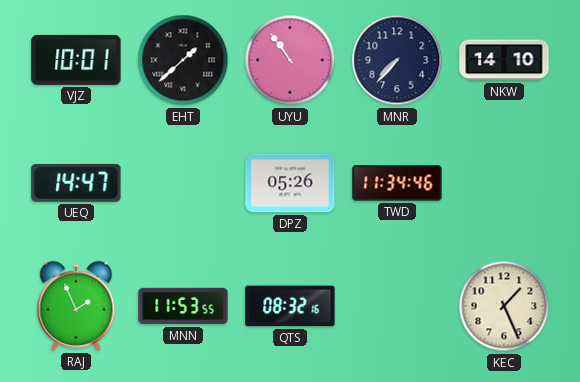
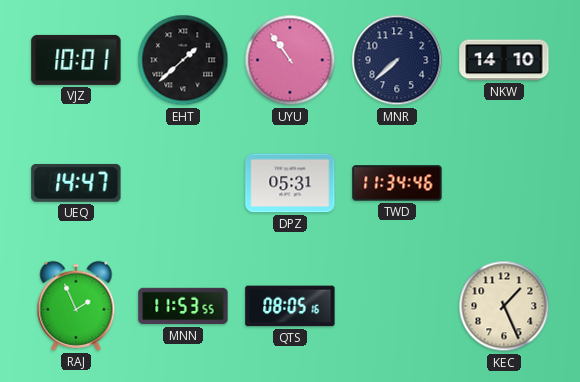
MNR: 7:37 -> 7:38
DPZ: 05:26 -> 05:31
QTS: 08:32 -> 08:05
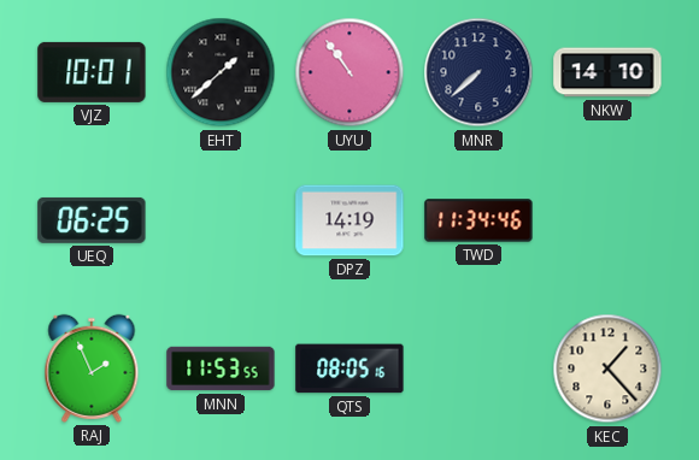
UEQ: 14:47 -> 06:25
DPZ: 05:31 -> 14:19
KEC: 1:26 -> 1:23
